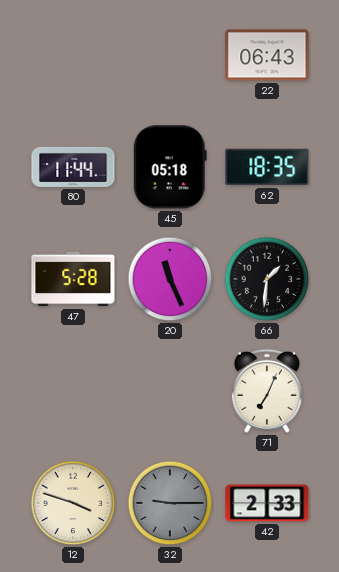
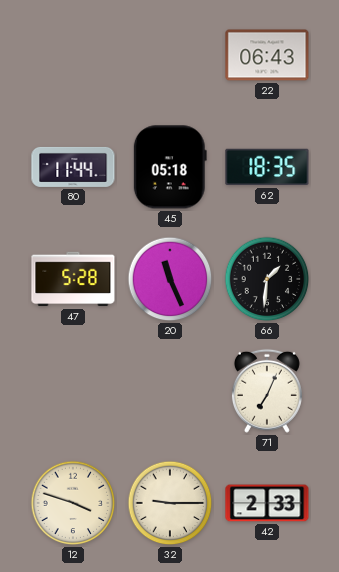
32 dial: grey -> cream
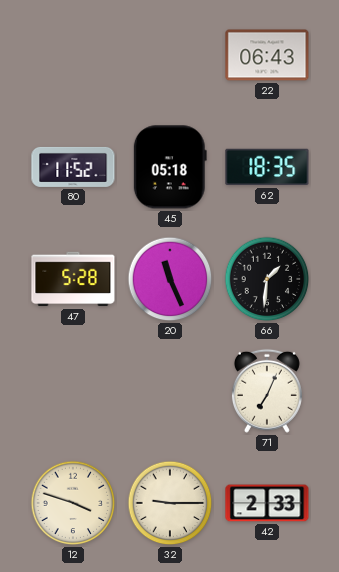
80: 11:44 -> 11:52
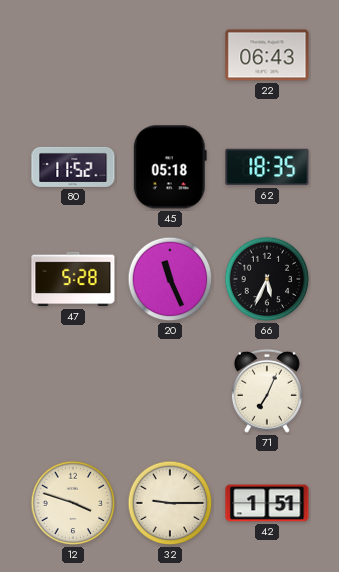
66: 1:31 -> 5:34
42: 2:33 -> 1:51
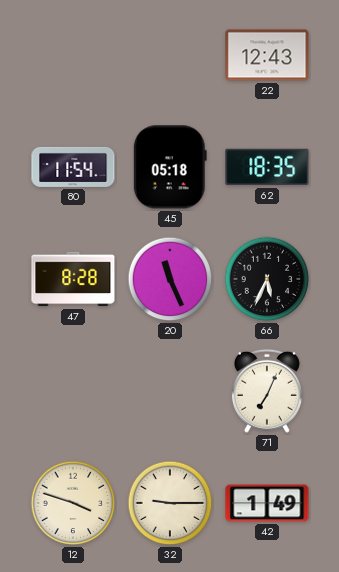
22: 06:43 -> 12:43
80: 11:52 -> 11:54
47: 5:28 -> 8:28
42: 1:51 -> 1:49
